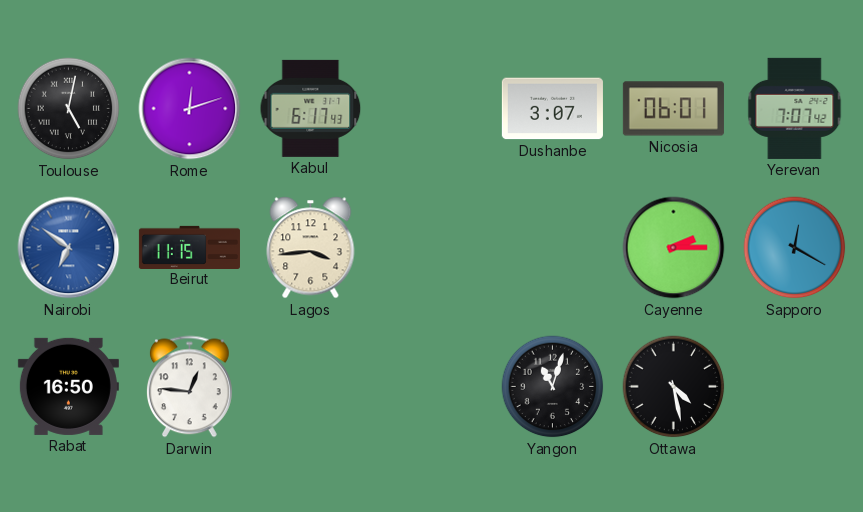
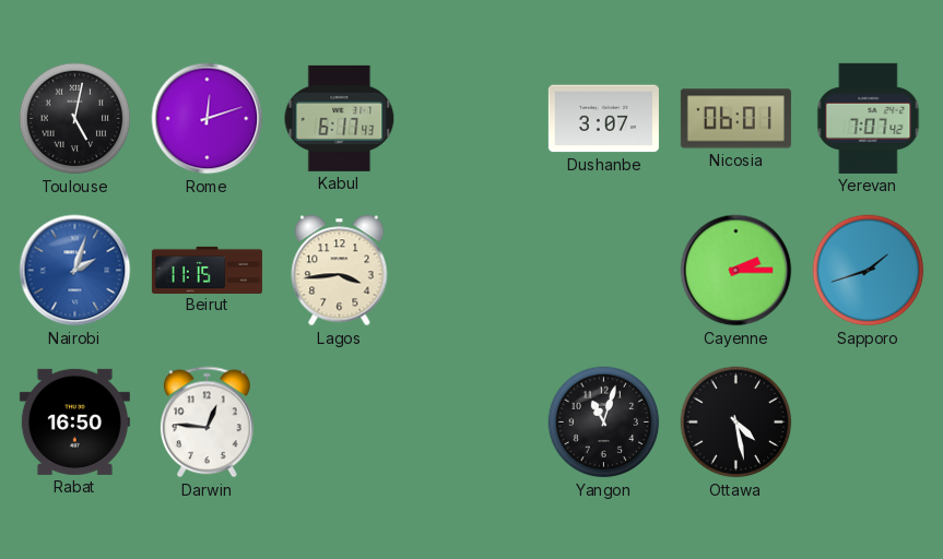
Nairobi: 6:51 -> 2:03
Sapporo: 12:20 -> 1:42
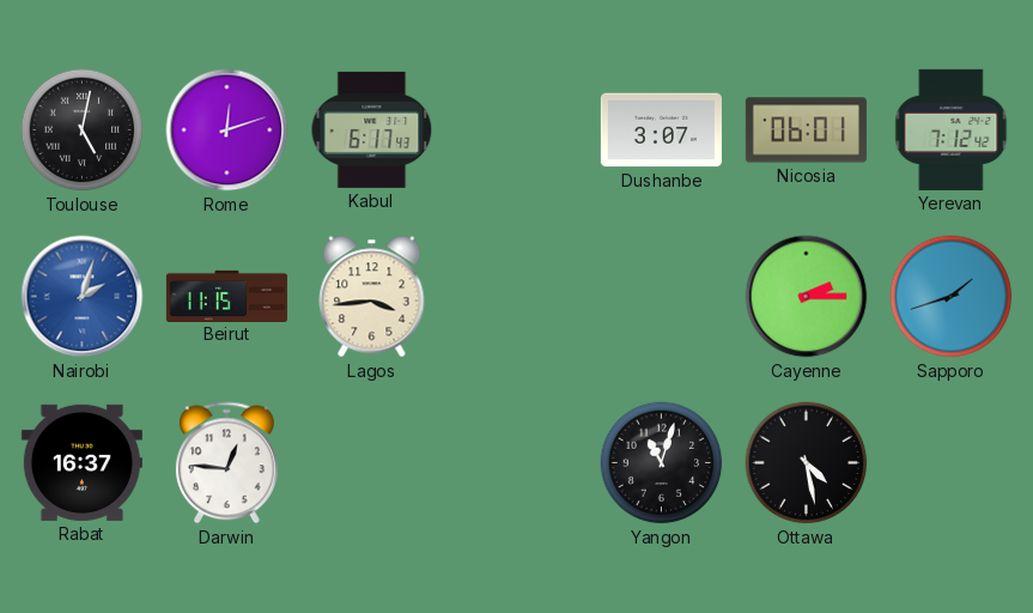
Yerevan: 7:07 -> 7:12
Rabat: 16:50 -> 16:37
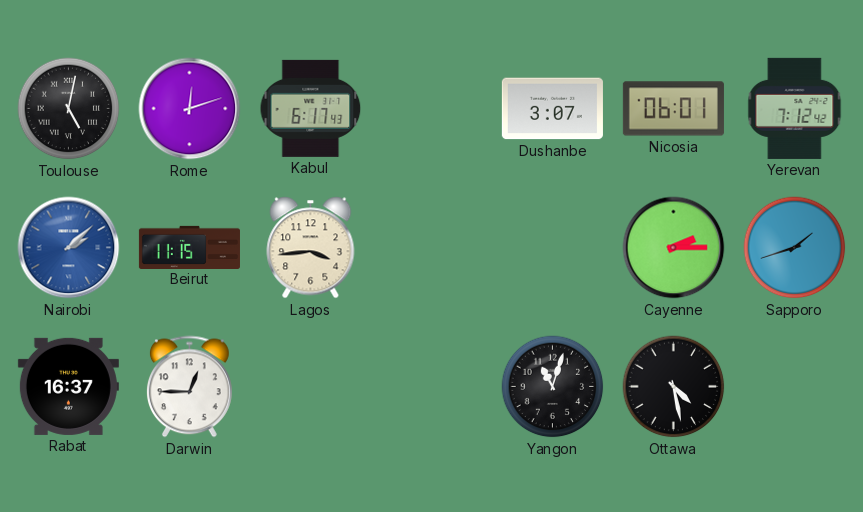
Nairobi: 2:03 -> 2:08
Darwin: 12:46 -> 12:45
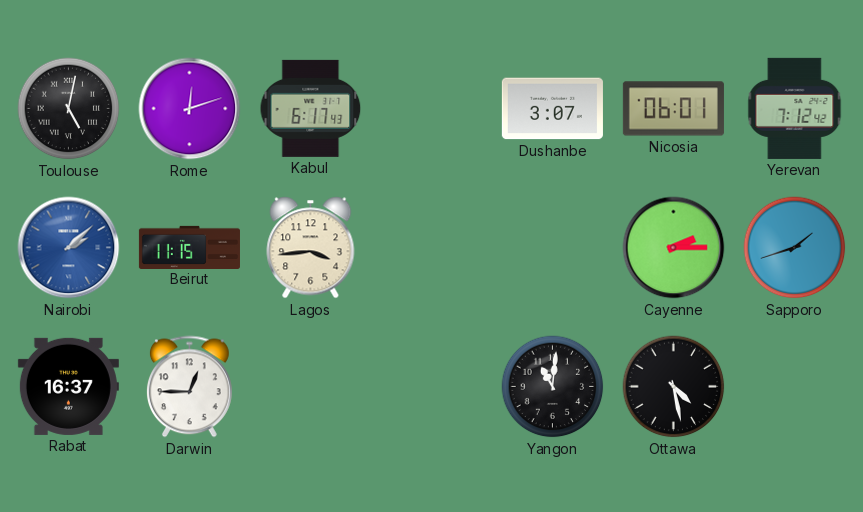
Yangon: 11:03 -> 11:01
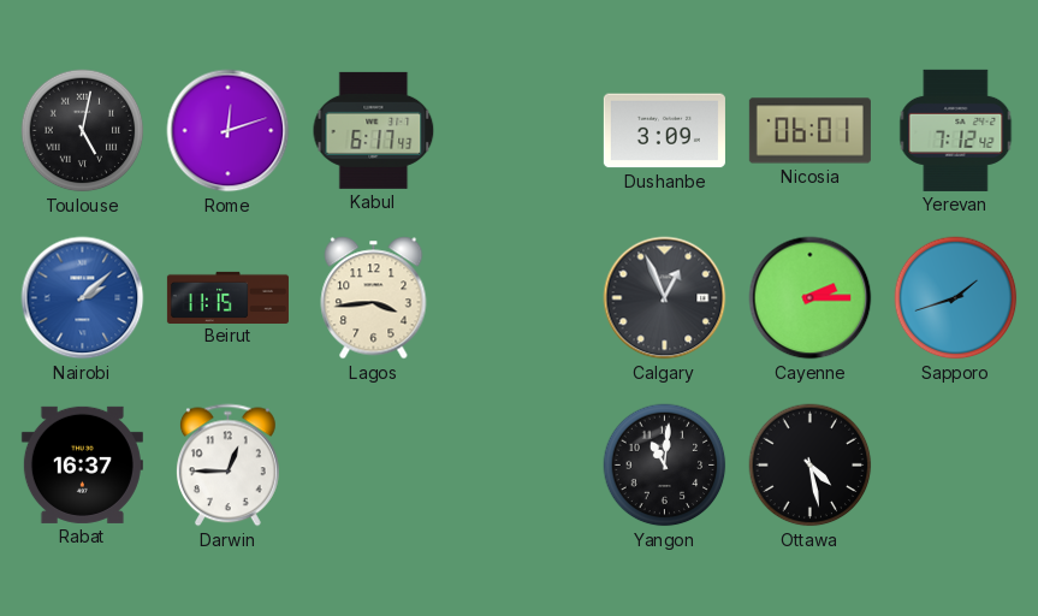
Dushanbe: 3:07 -> 3:09
Calgary: none -> 12:56
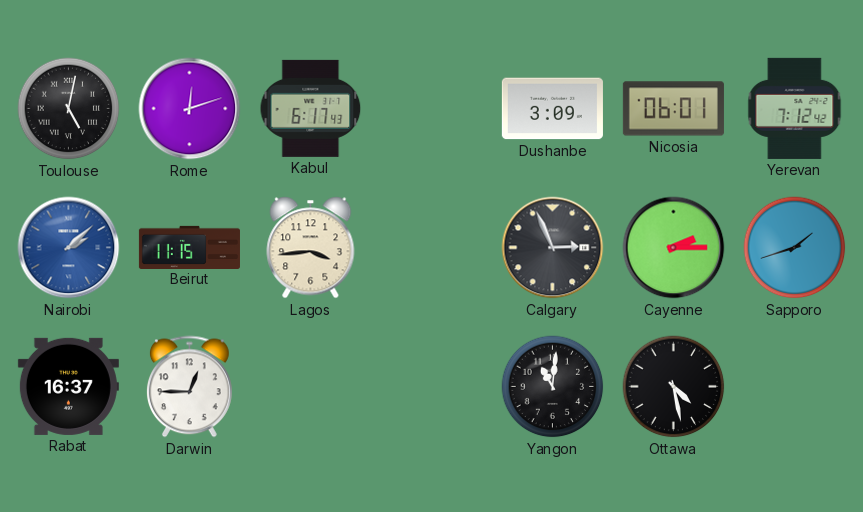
Calgary: 12:56 -> 2:56
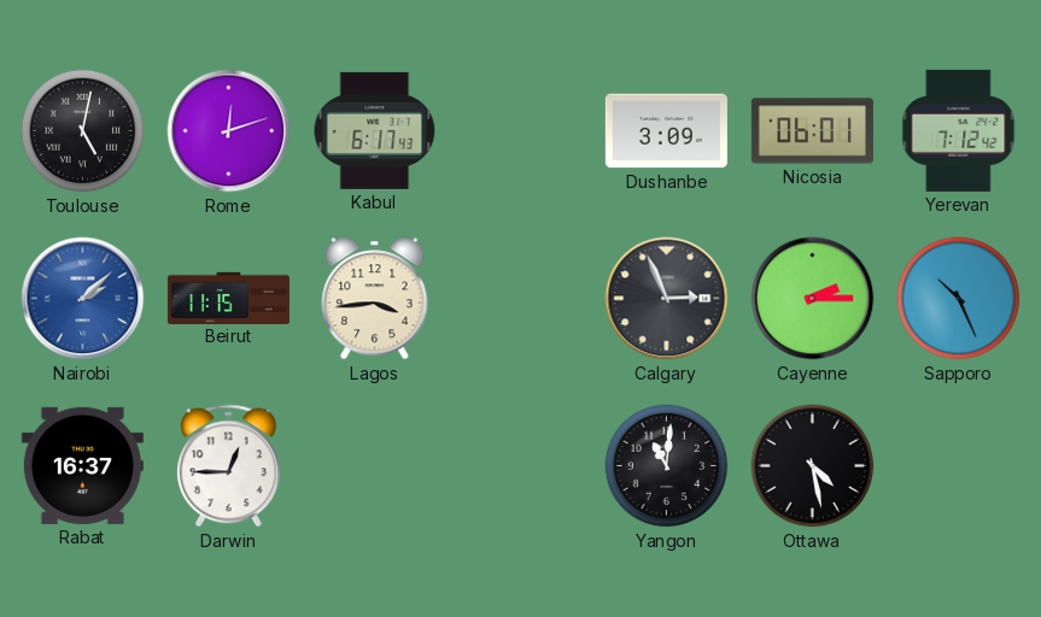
Sapporo: 1:42 -> 10:26
